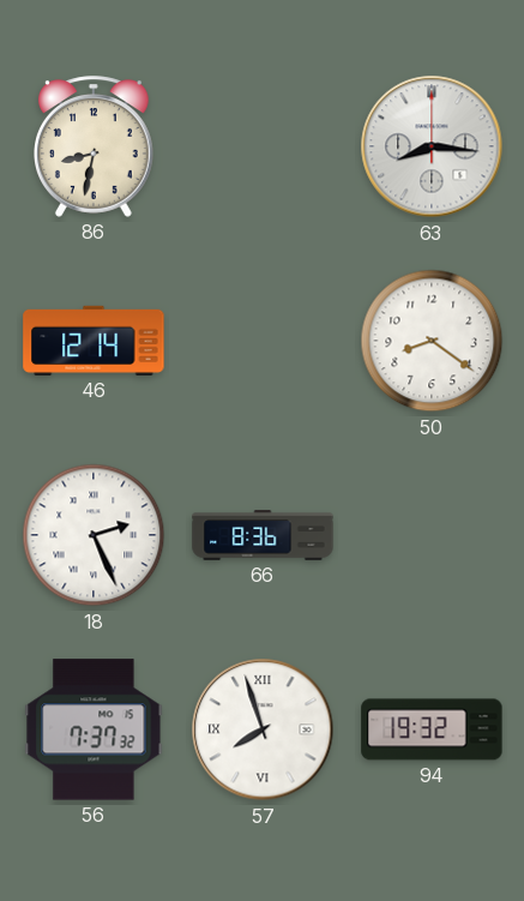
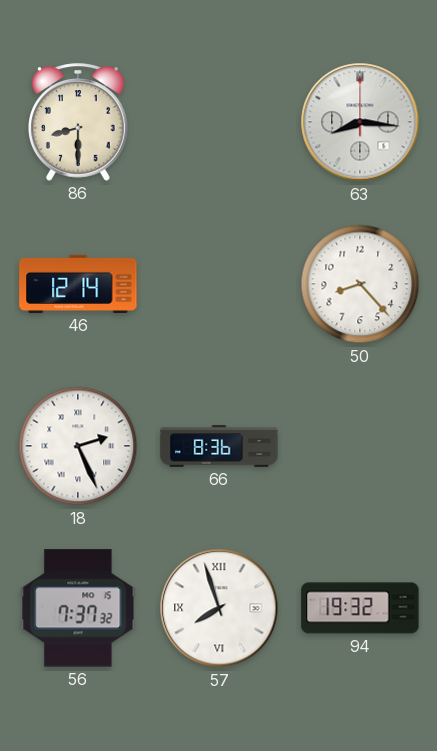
86: 8:32 -> 8:30
50: 8:21 -> 8:23
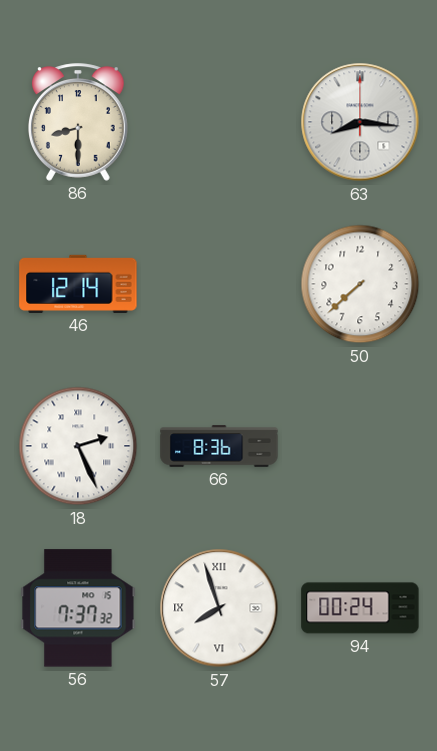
50: 8:23 -> 7:38
94: 19:32 -> 00:24
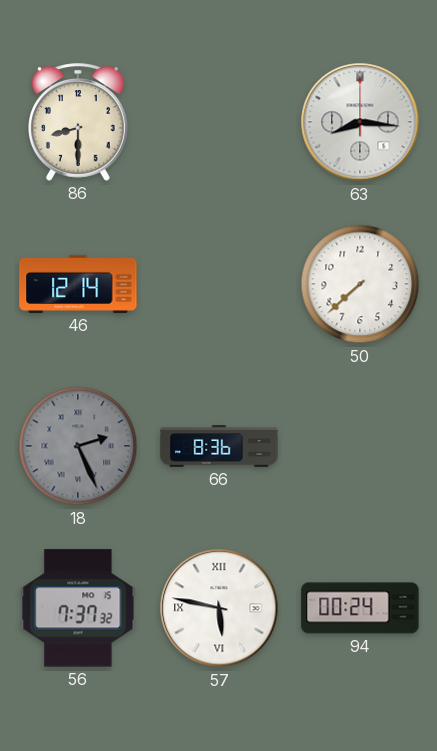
18 dial: white -> grey
57: 7:57 -> 5:47
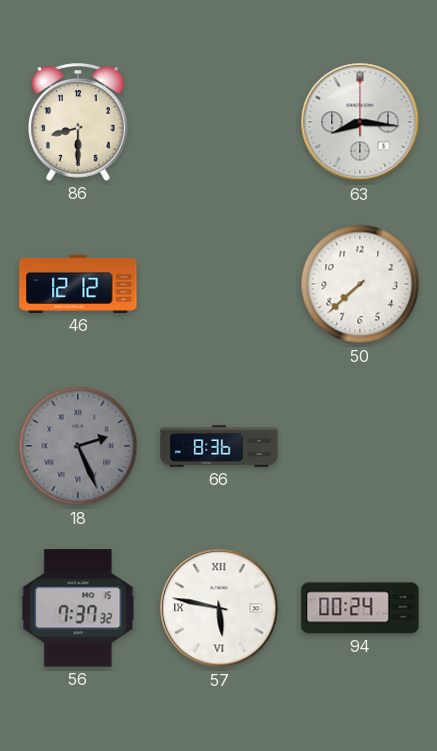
46: 12:14 -> 12:12
